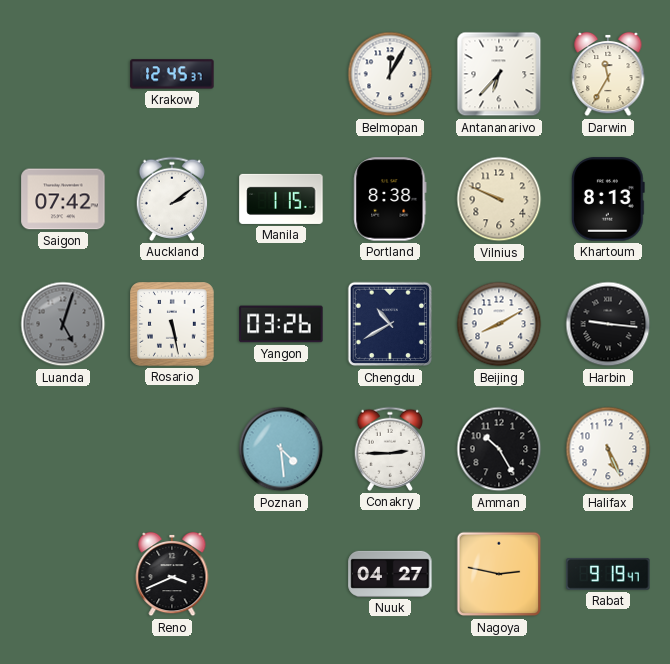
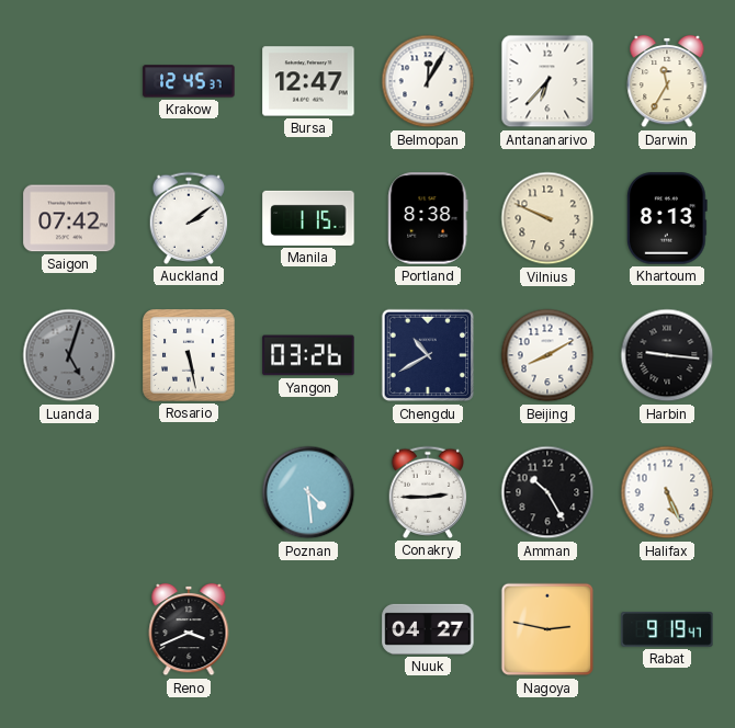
Bursa: none -> 12:47
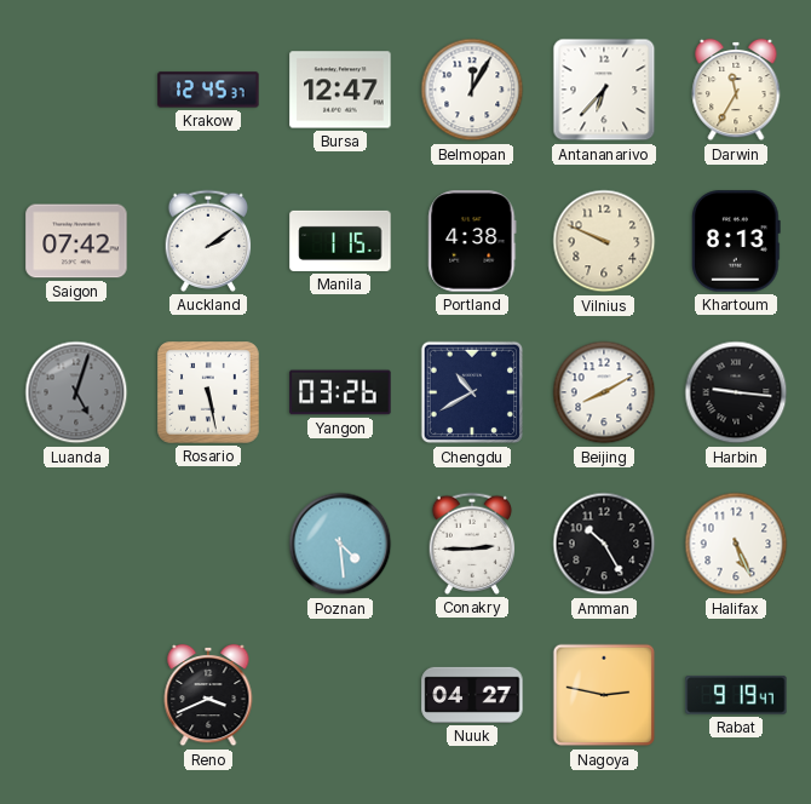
Portland: 8:38 -> 4:38
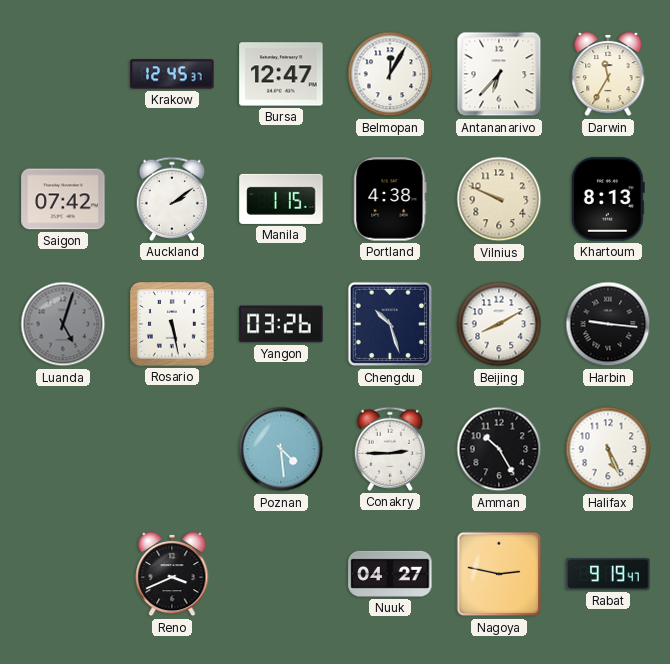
Chengdu: 10:40 -> 10:27
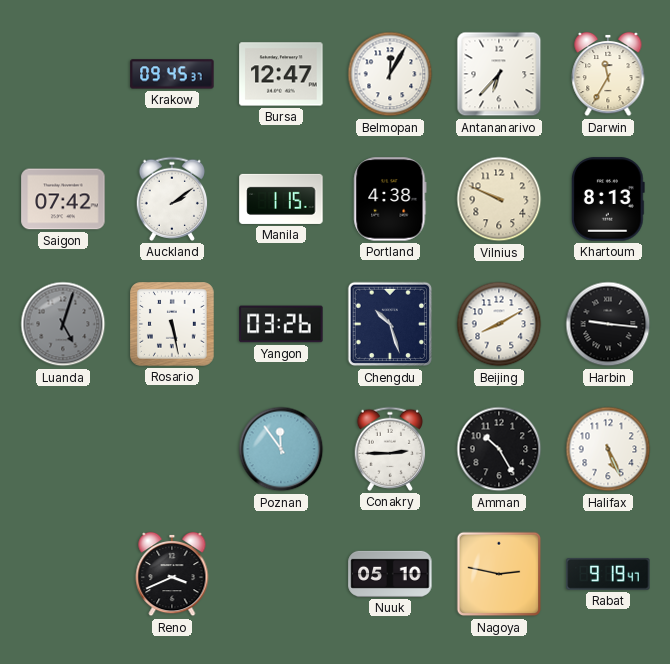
Krakow: 12:45 -> 09:45
Poznan: 4:29 -> 11:54
Nuuk: 04:27 -> 05:10
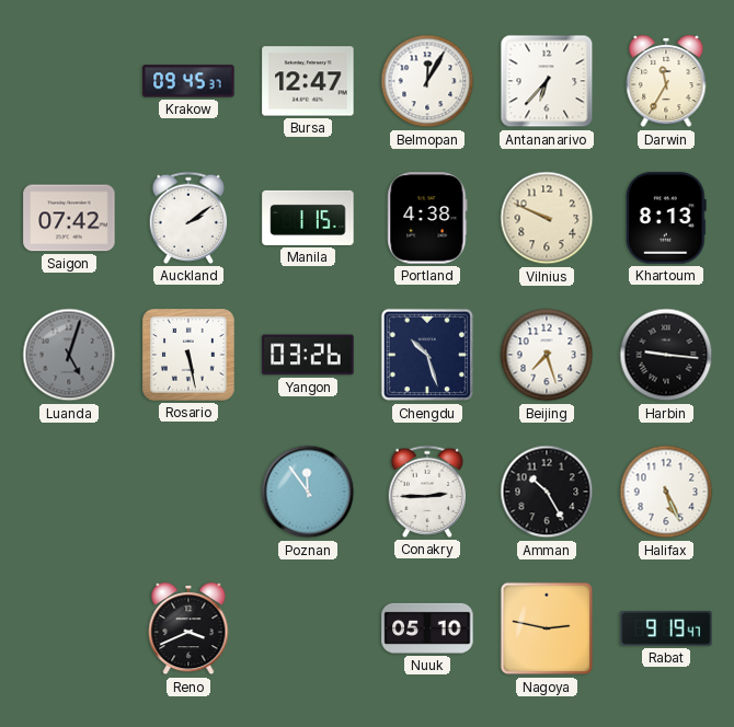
Beijing: 8:10 -> 7:27
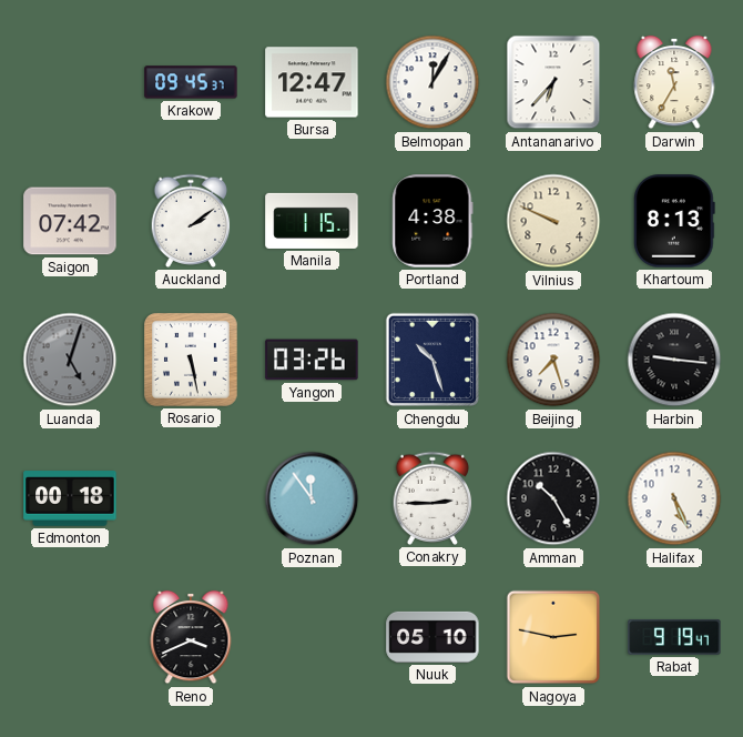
Edmonton: none -> 00:18
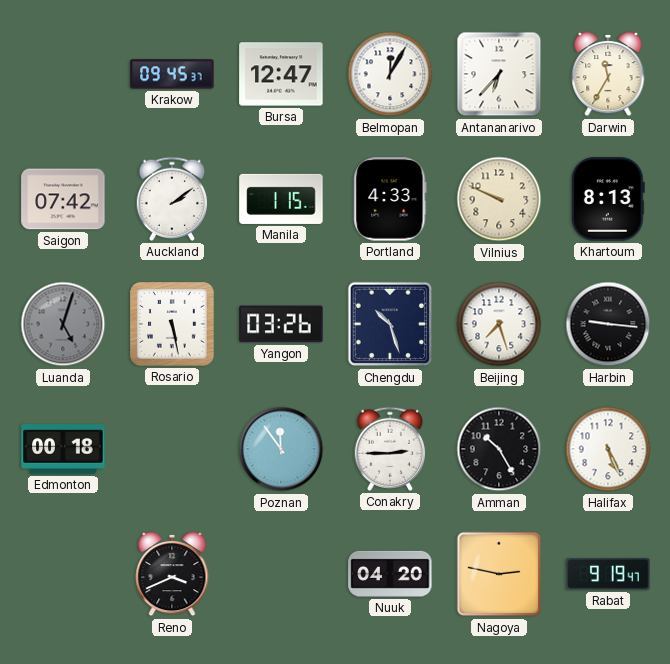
Portland: 4:38 -> 4:33
Nuuk: 05:10 -> 04:20
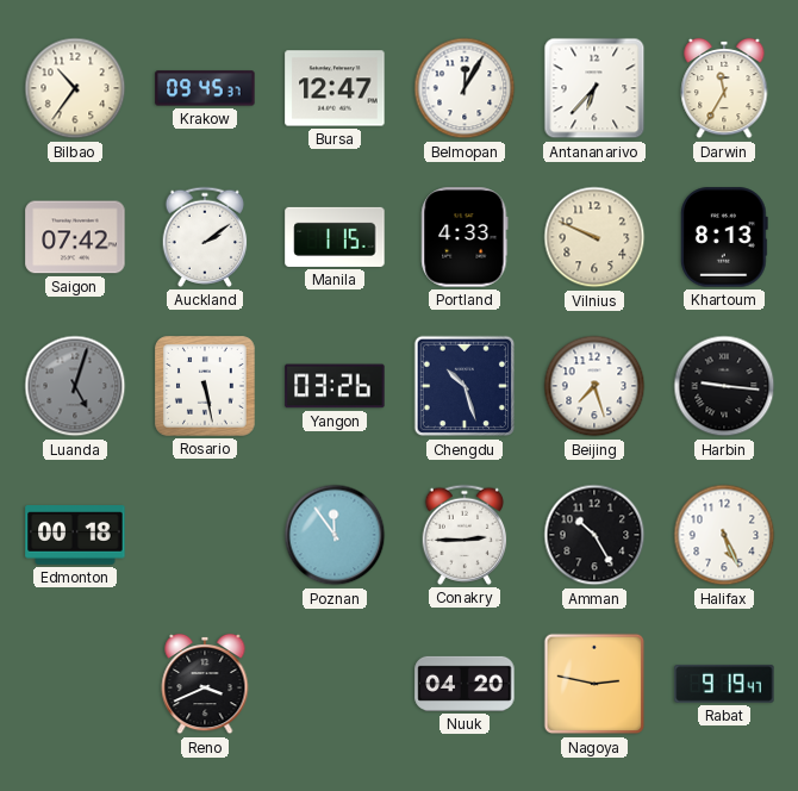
Bilbao: none -> 10:36
